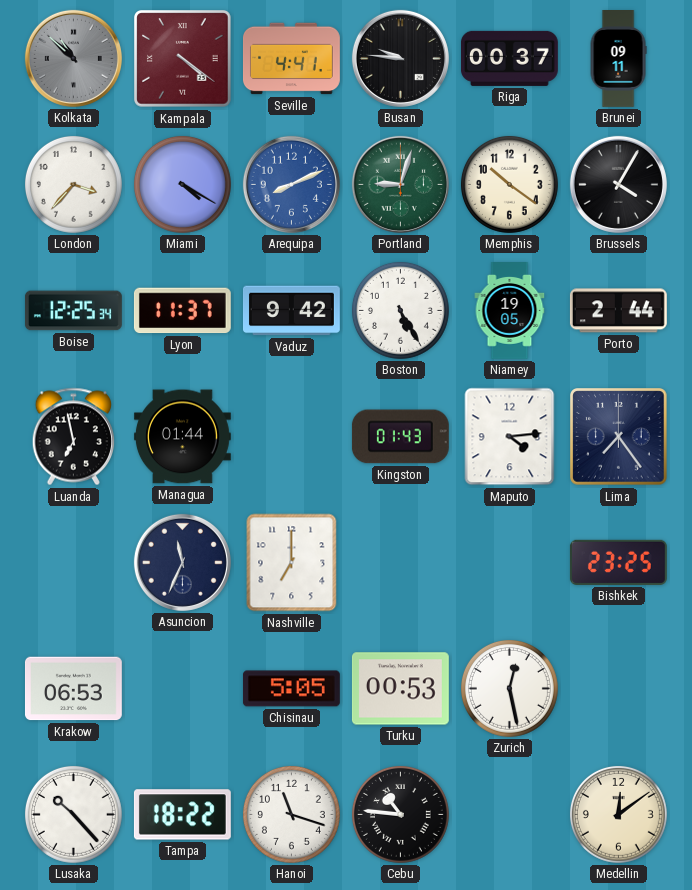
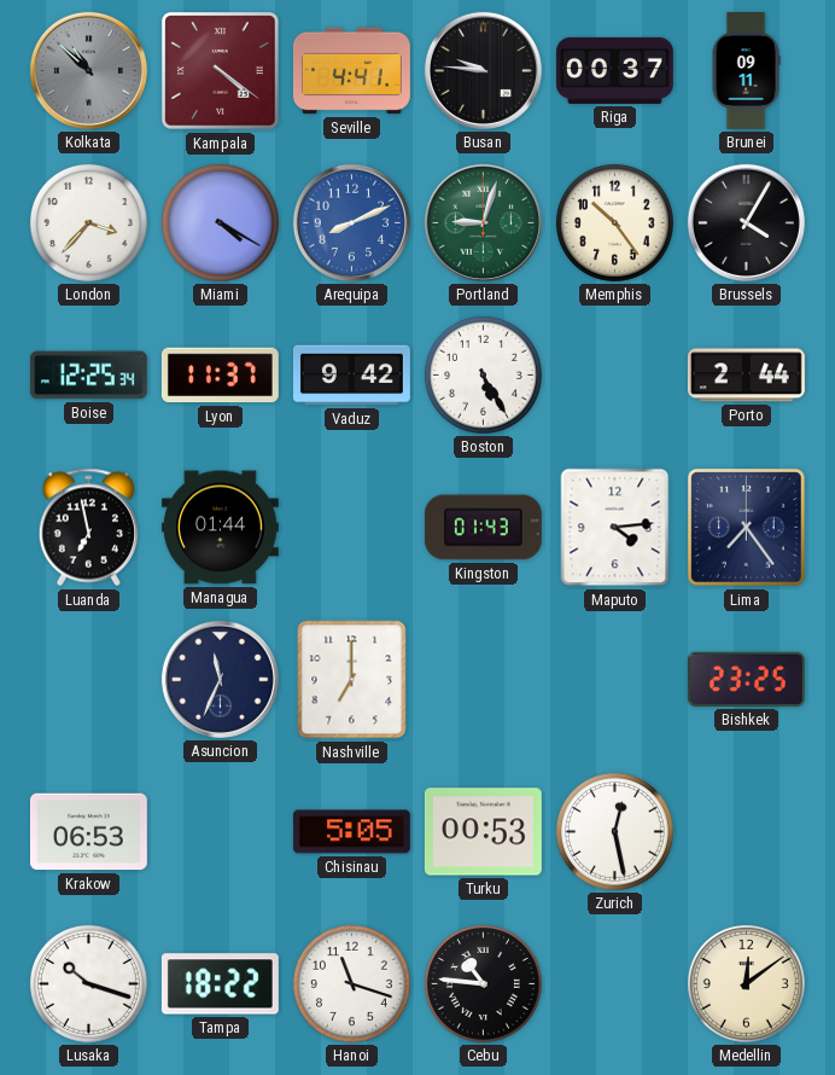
Memphis: 10:21 -> 10:24
Niamey: 19:05 -> none
Lusaka: 10:23 -> 10:18
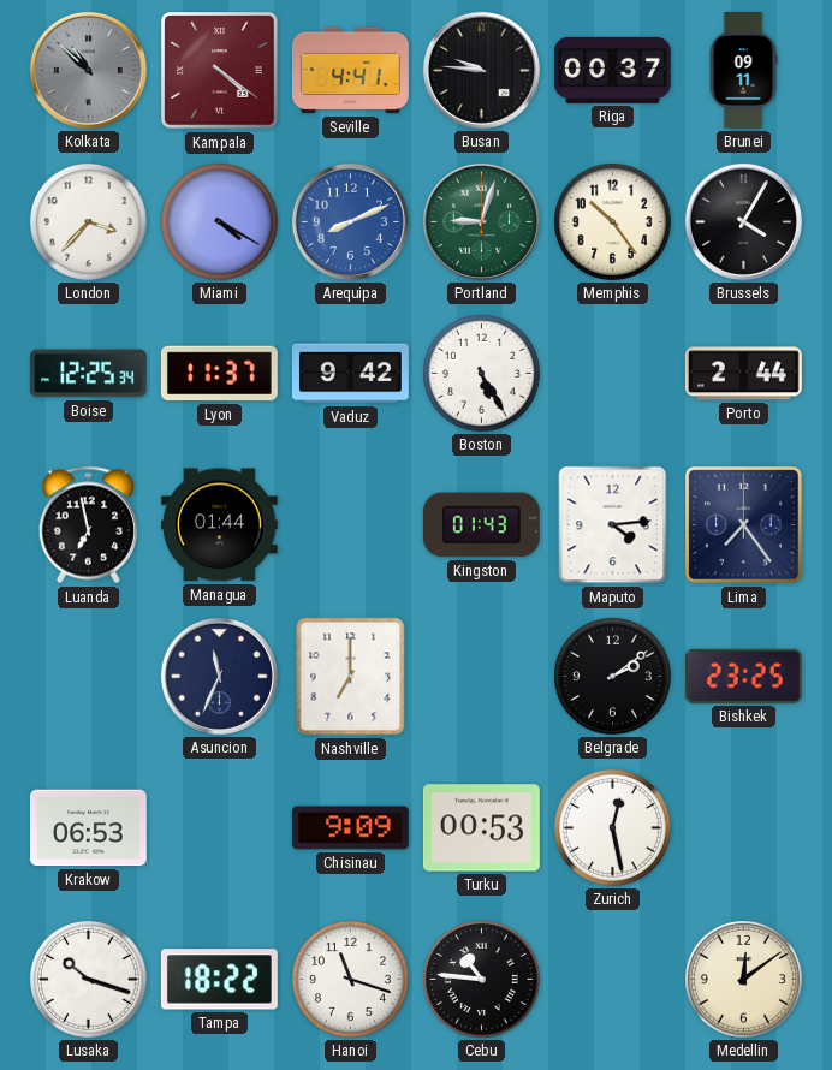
Belgrade: none -> 2:09
Chisinau: 5:05 -> 9:09
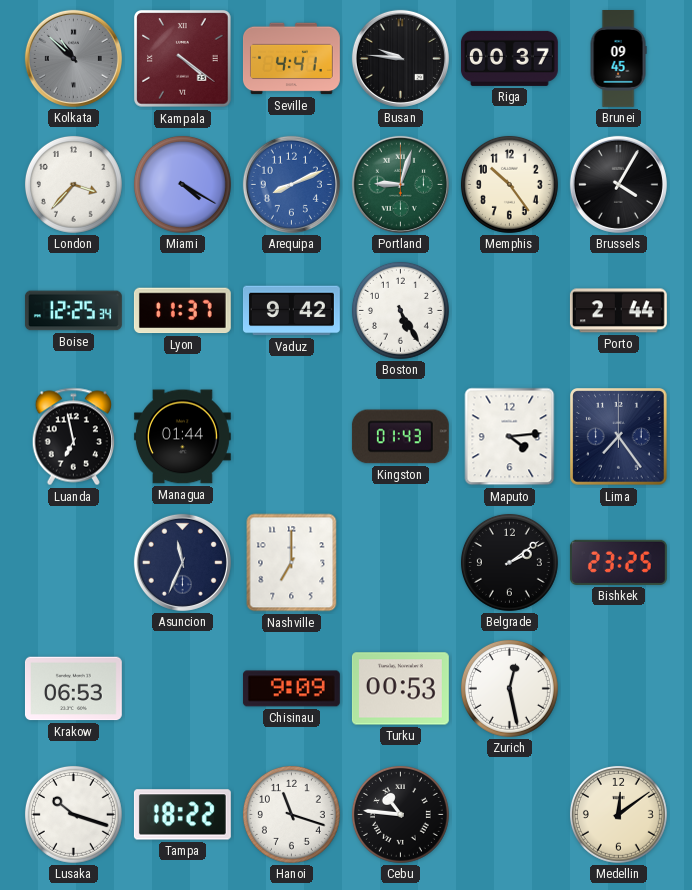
Brunei: 09:11 -> 09:45
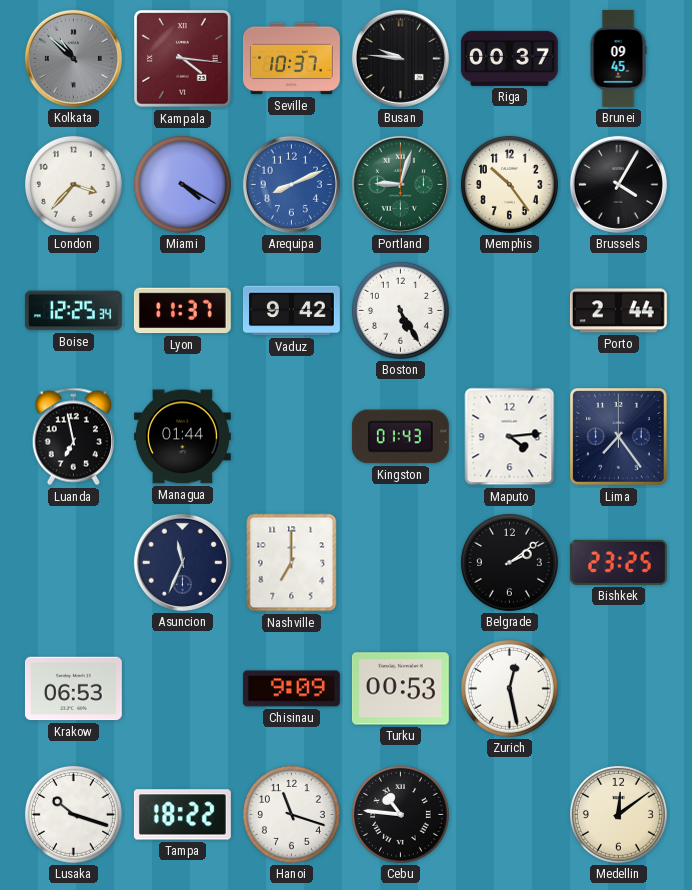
Kampala: 4:21 -> 4:16
Seville: 4:41 -> 10:37
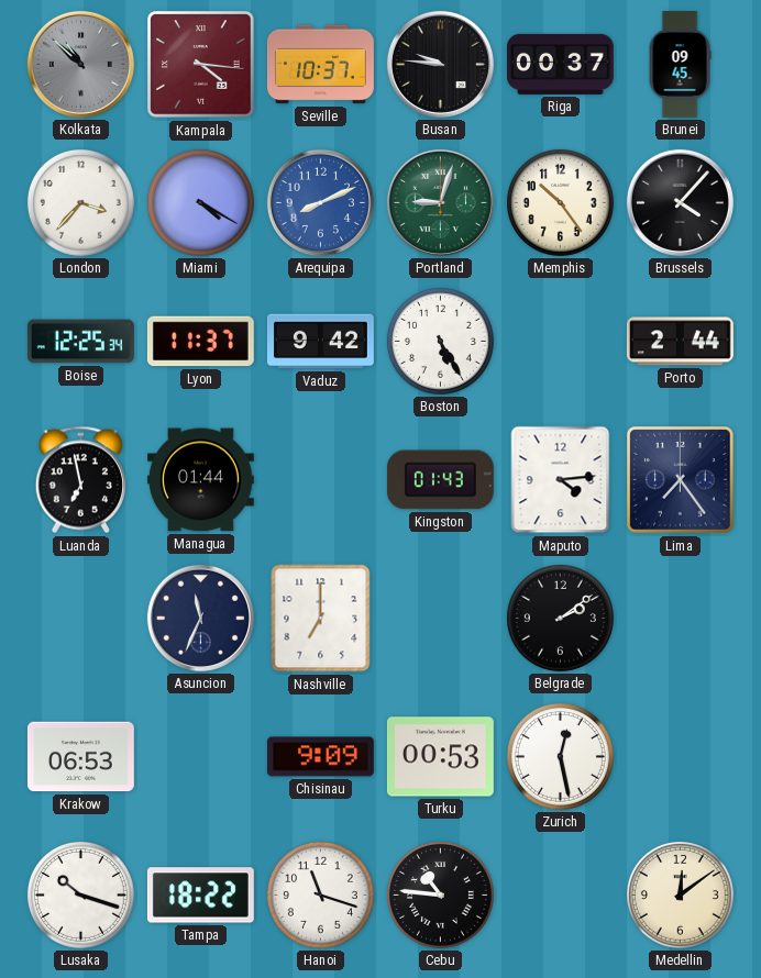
Brussels: 4:05 -> 4:07
Bishkek: 23:25 -> none
